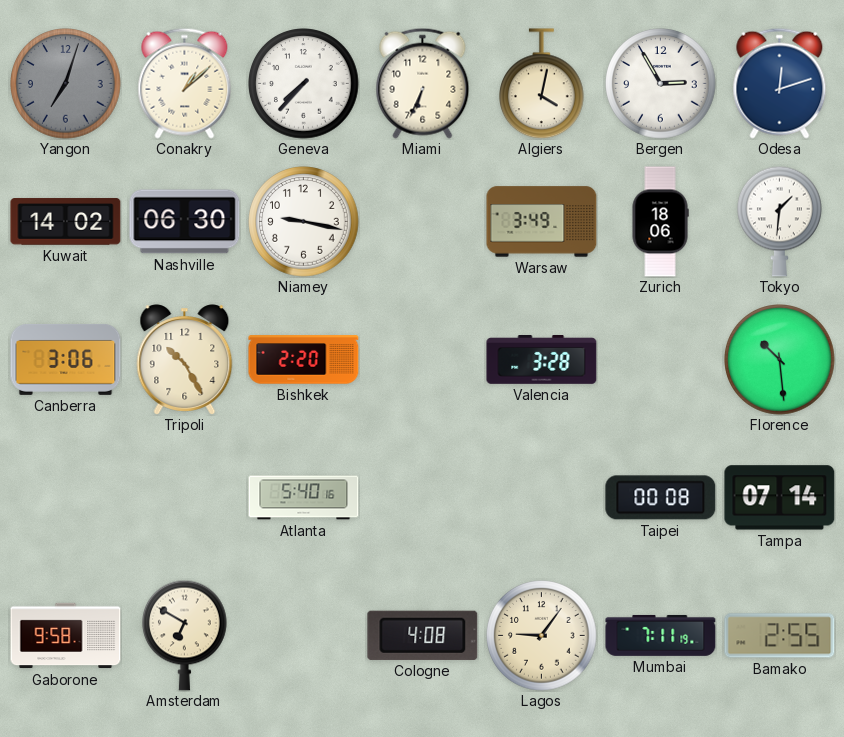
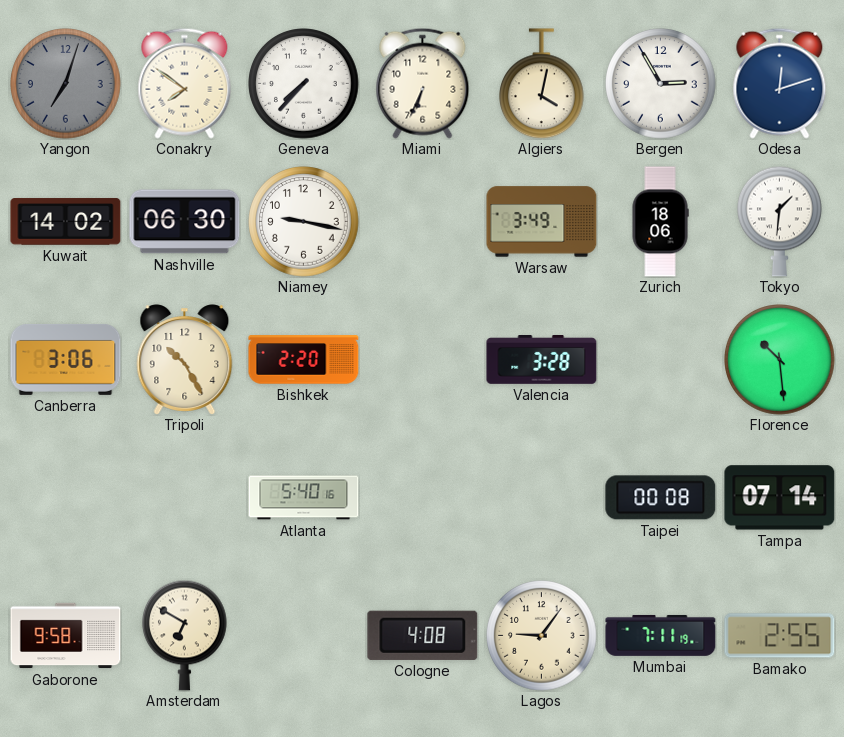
Conakry: 1:08 -> 7:51
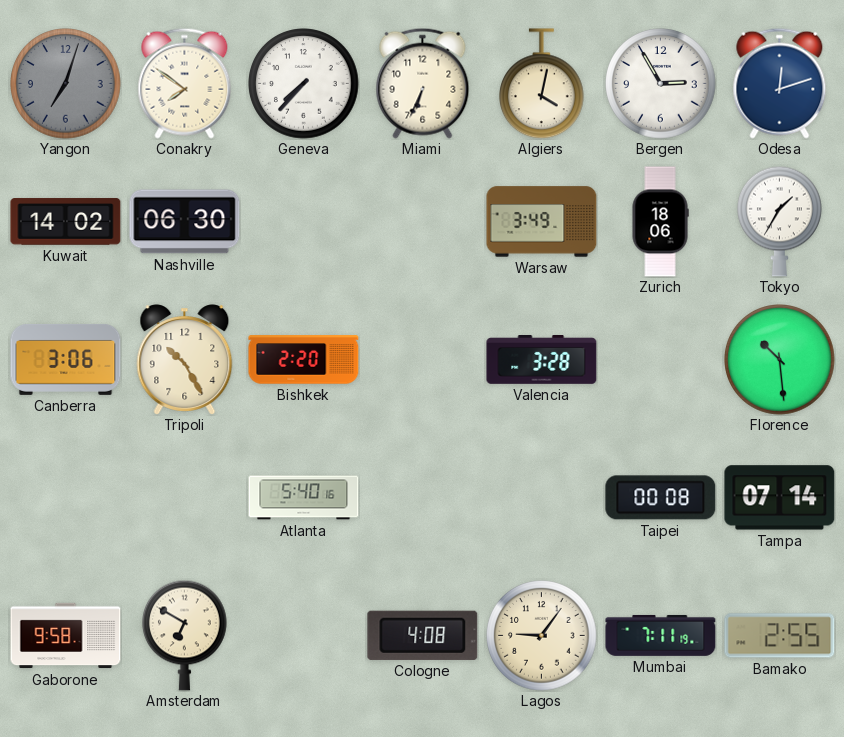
Niamey: 9:17 -> none
Tokyo: 1:31 -> 1:35
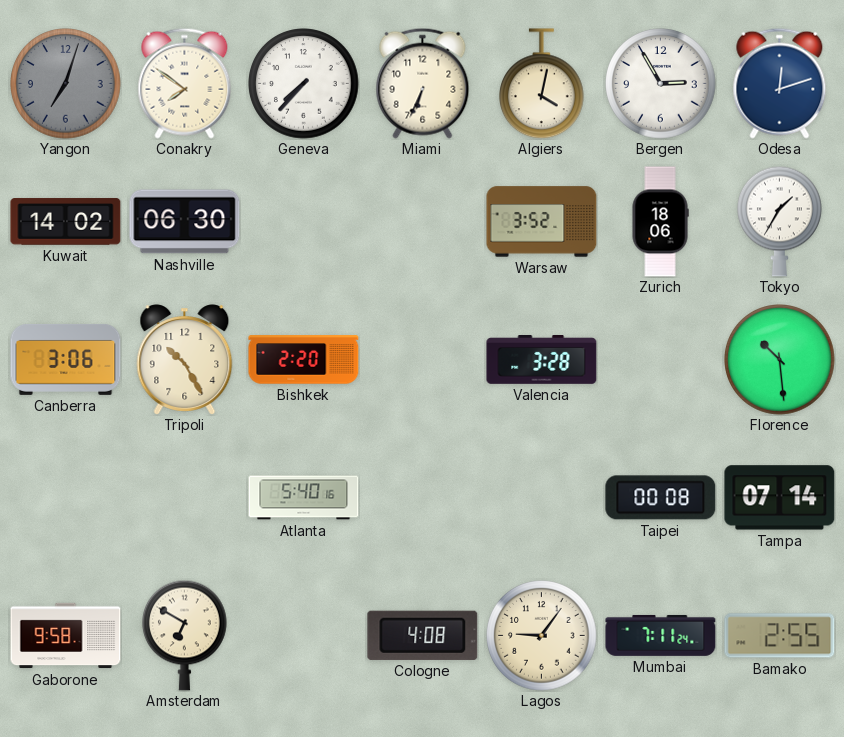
Warsaw: 3:49 -> 3:52
Mumbai: 7:11:19 -> 7:11:24
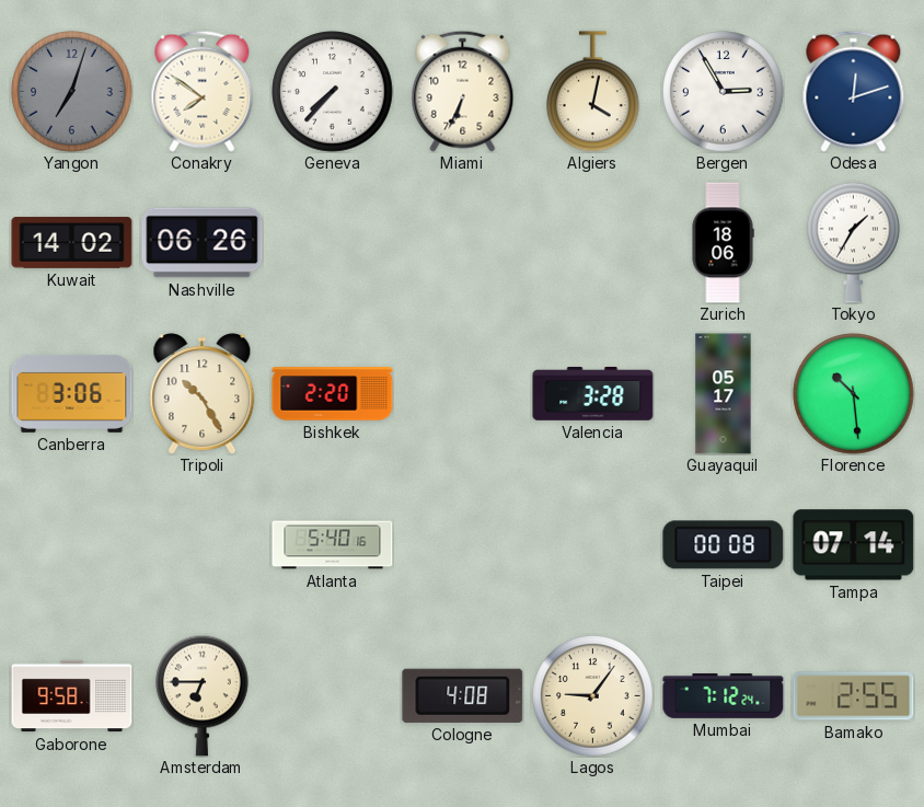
Nashville: 06:30 -> 06:26
Warsaw: 3:52 -> none
Guayaquil: none -> 05:17
Amsterdam: 6:50 -> 6:45
Mumbai: 7:11 -> 7:12
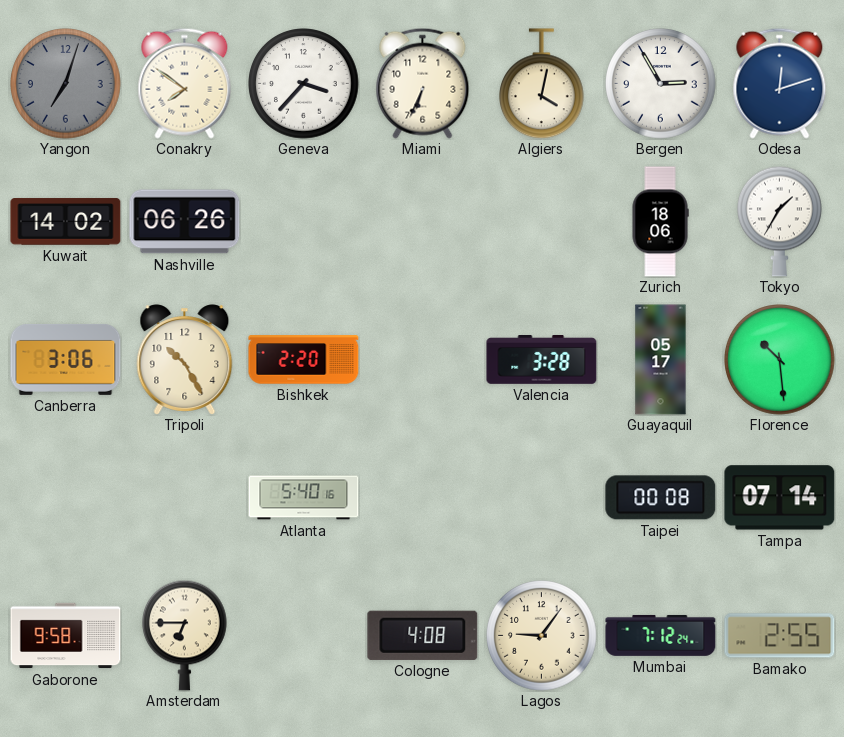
Geneva: 7:37 -> 3:37
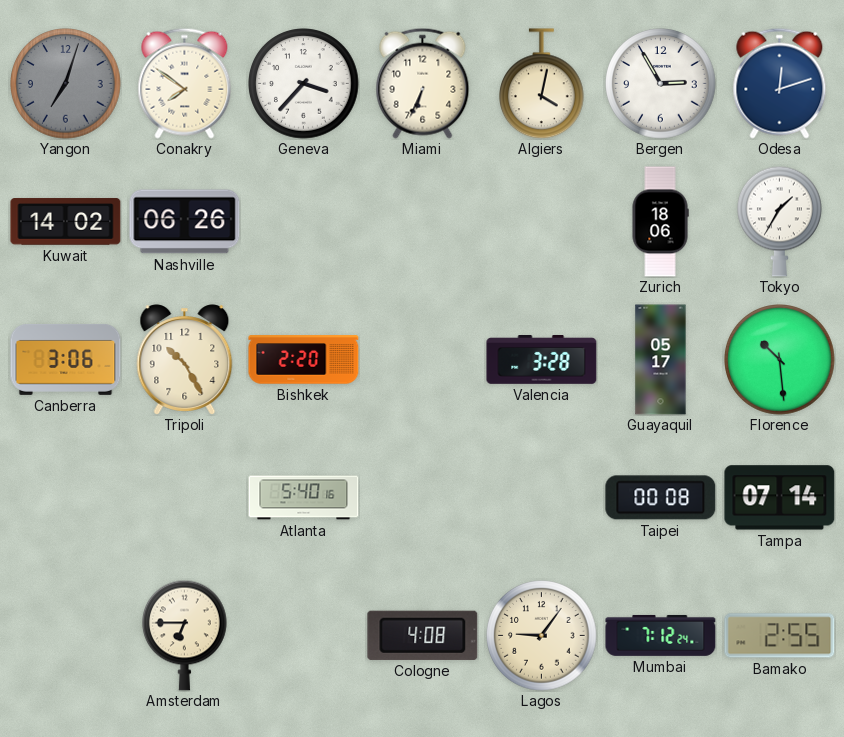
Gaborone: 9:58 -> none
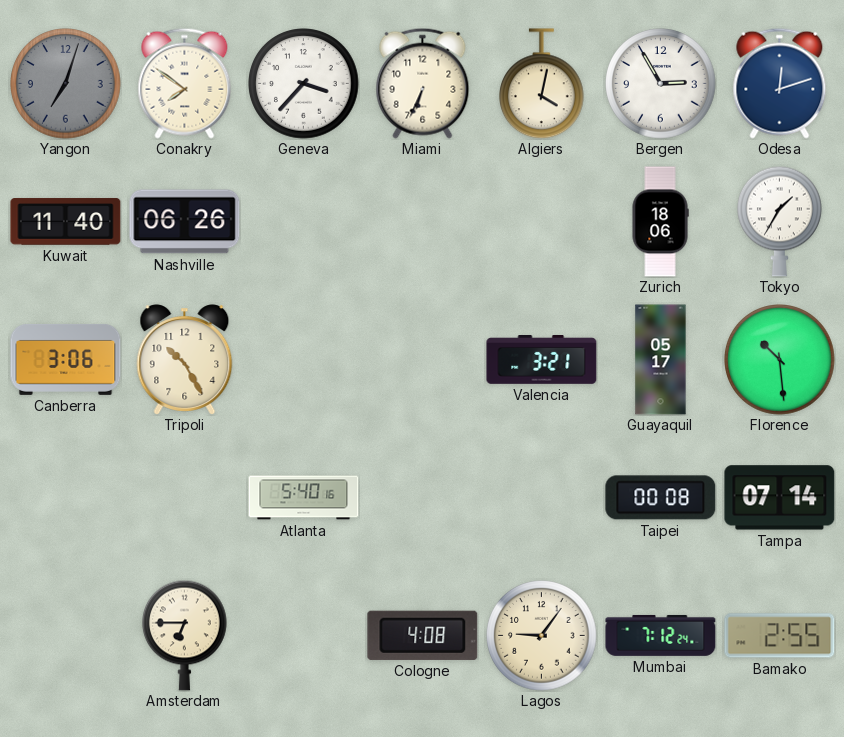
Kuwait: 14:02 -> 11:40
Bishkek: 2:20 -> none
Valencia: 3:28 -> 3:21
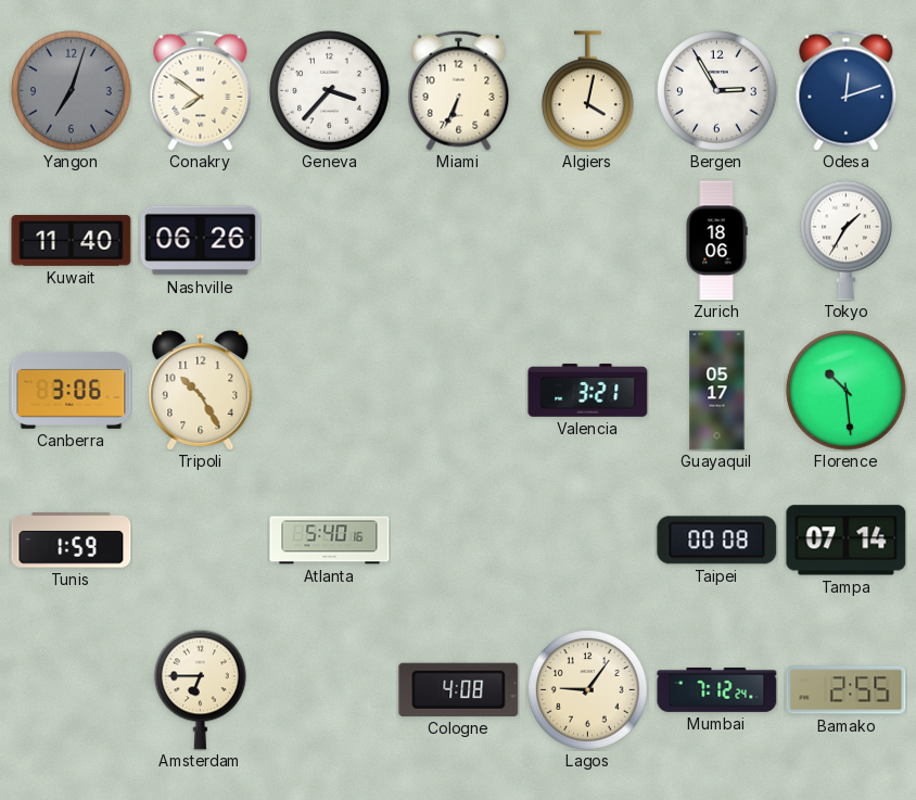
Tunis: none -> 1:59
